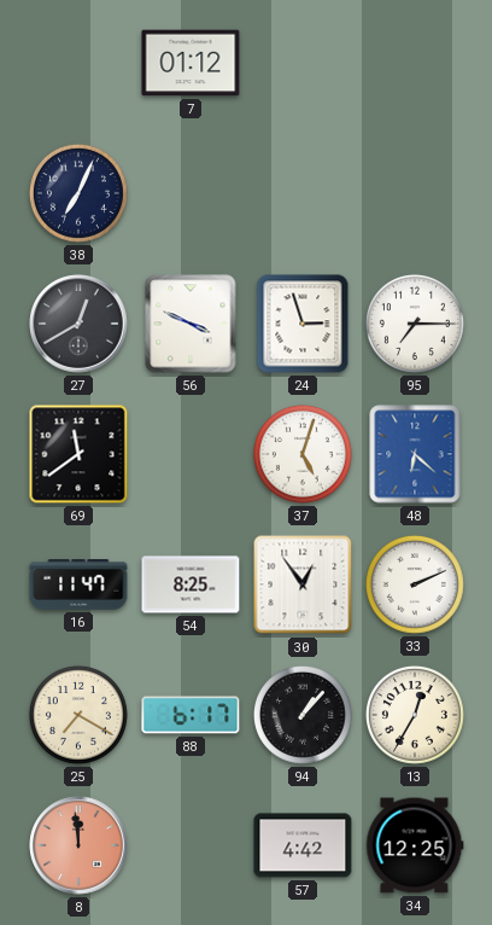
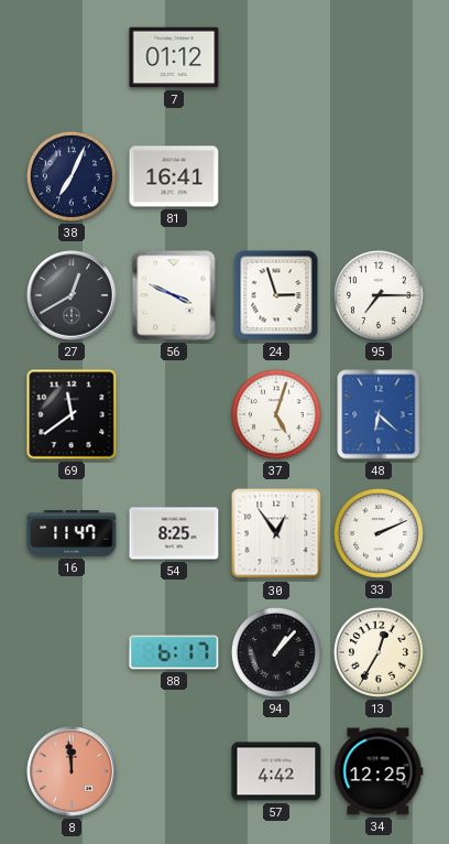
81: none -> 16:41
25: 7:20 -> none
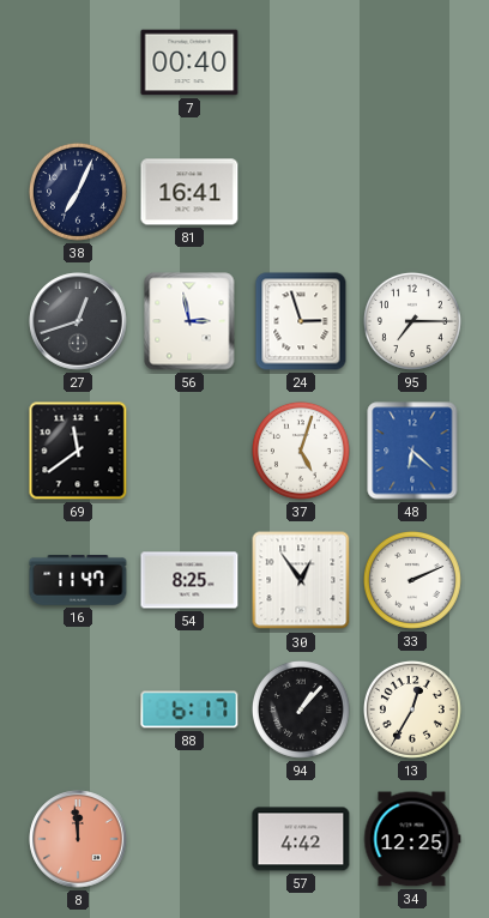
7: 01:12 -> 00:40
27: 12:40 -> 12:42
56: 3:49 -> 2:58
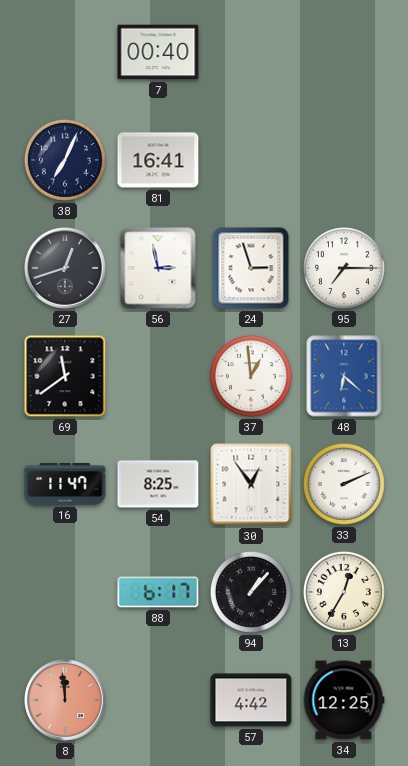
37: 5:03 -> 12:59
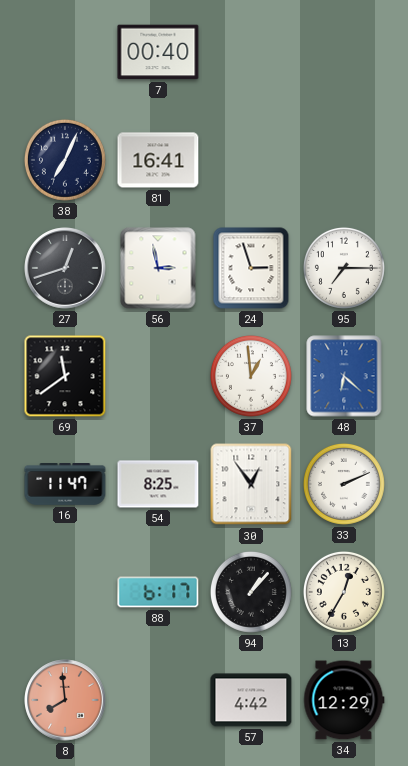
8: 11:59 -> 7:59
34: 12:25 -> 12:29
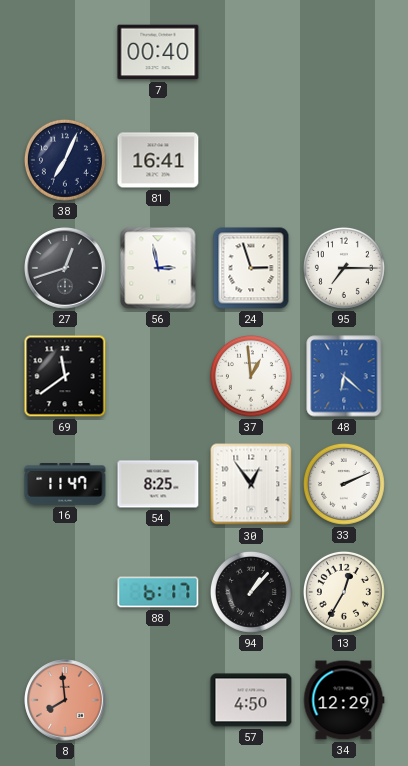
57: 4:42 -> 4:50
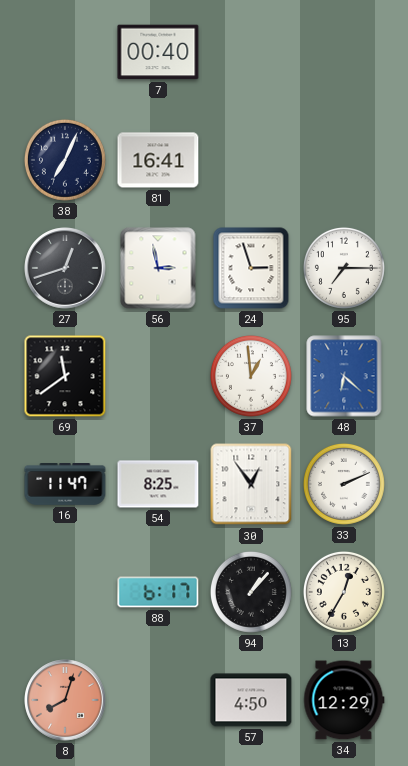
8: 7:59 -> 8:03
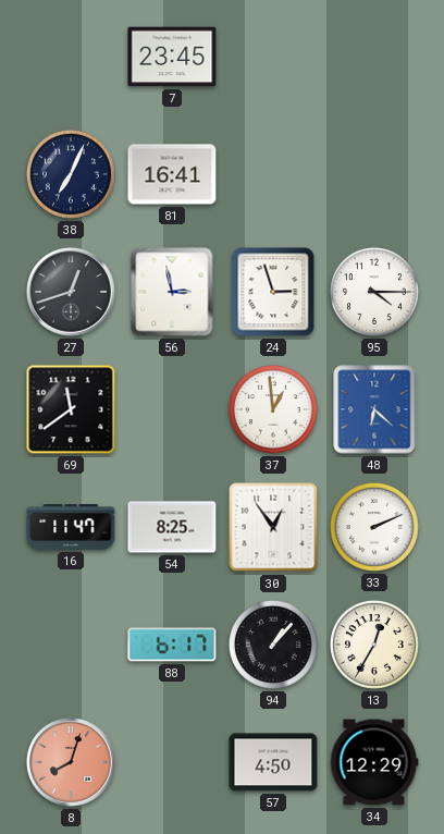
7: 00:40 -> 23:45
95: 7:15 -> 4:15
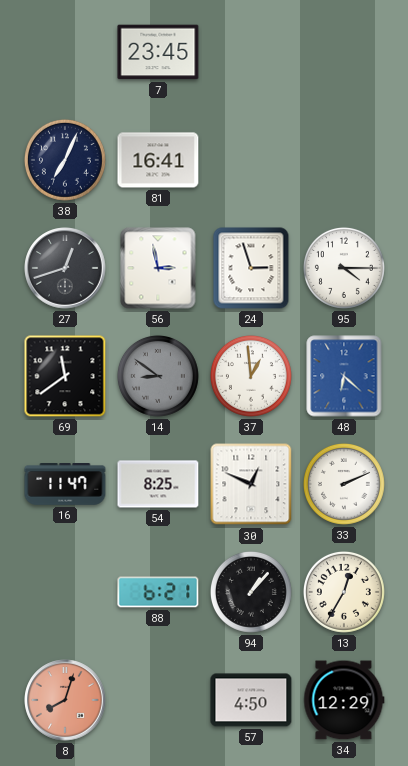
14: none -> 8:51
30: 12:54 -> 12:49
88: 6:17 -> 6:21
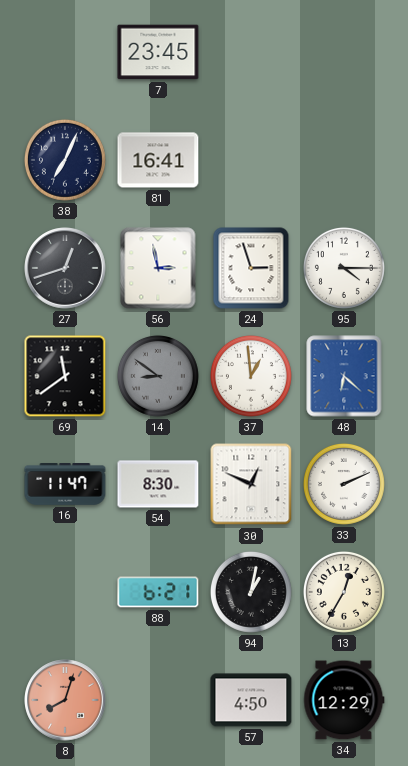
54: 8:25 -> 8:30
94: 1:07 -> 1:02
